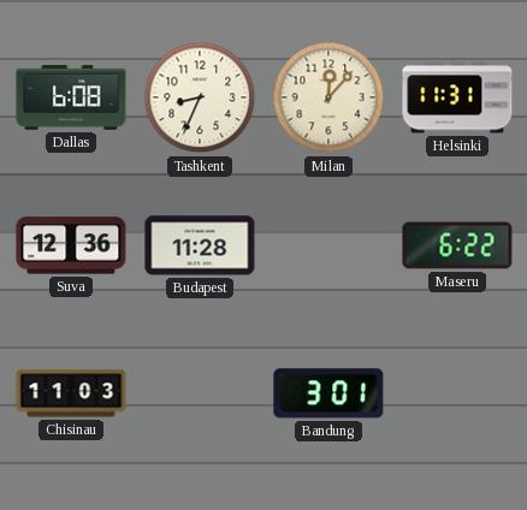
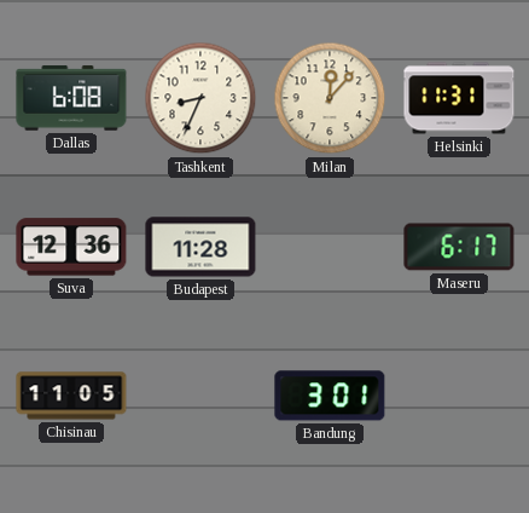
Maseru: 6:22 -> 6:17
Chisinau: 11:03 -> 11:05
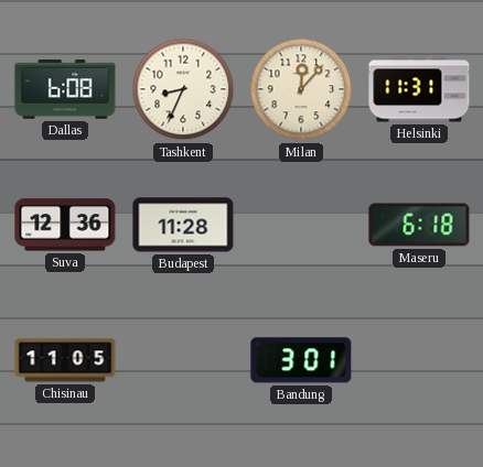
Maseru: 6:17 -> 6:18
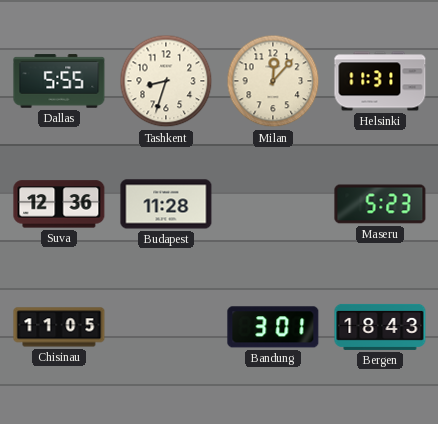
Dallas: 6:08 -> 5:55
Tashkent: 8:34 -> 8:33
Maseru: 6:18 -> 5:23
Bergen: none -> 18:43
